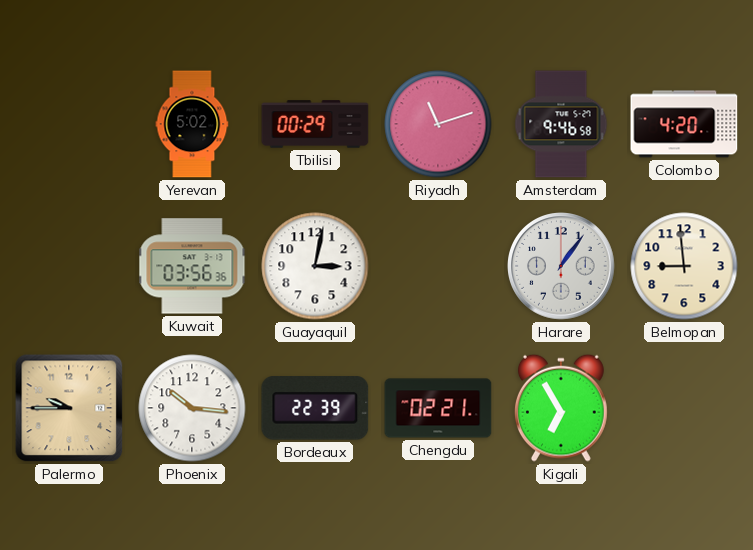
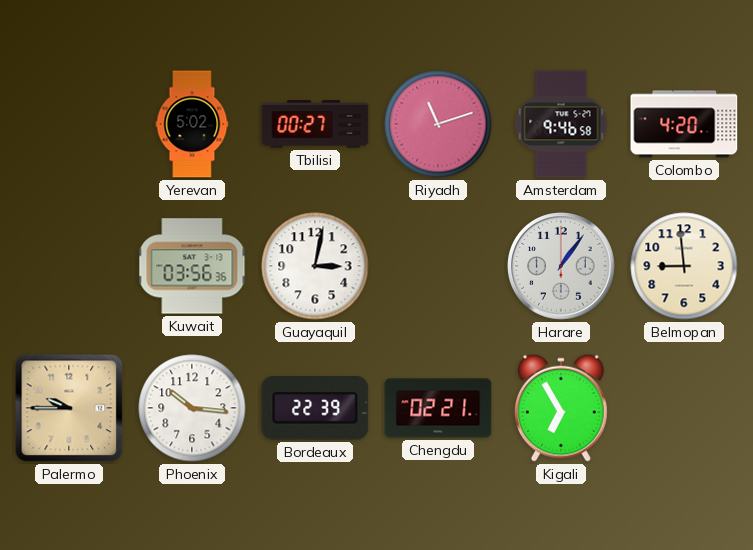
Tbilisi: 00:29 -> 00:27
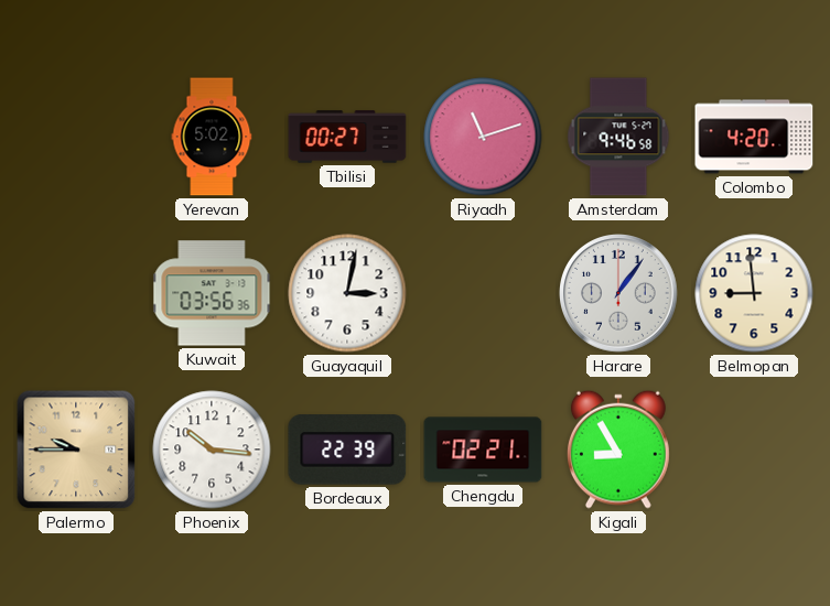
Kigali: 6:55 -> 8:55
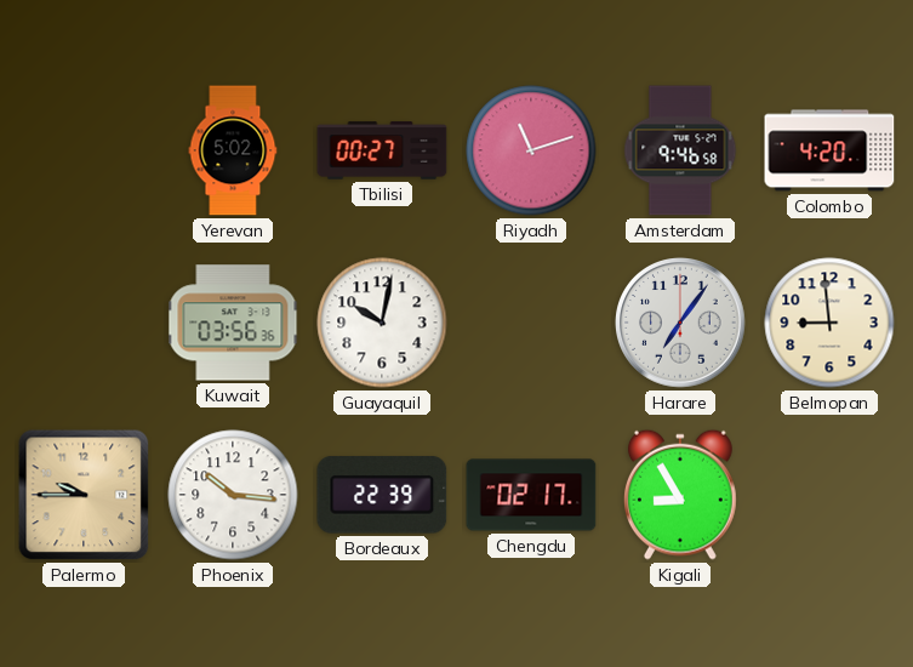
Guayaquil: 3:02 -> 10:02
Harare: 1:06 -> 7:06
Chengdu: 02:21 -> 02:17
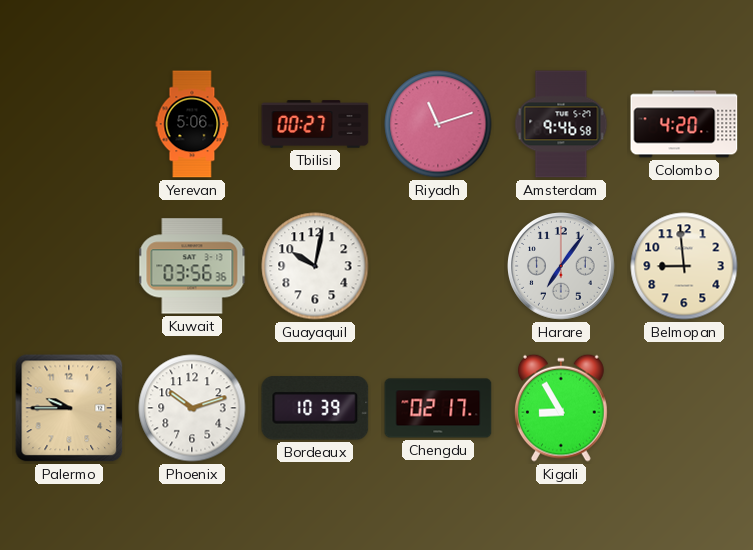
Yerevan: 5:02 -> 5:06
Phoenix: 10:16 -> 10:12
Bordeaux: 22:39 -> 10:39
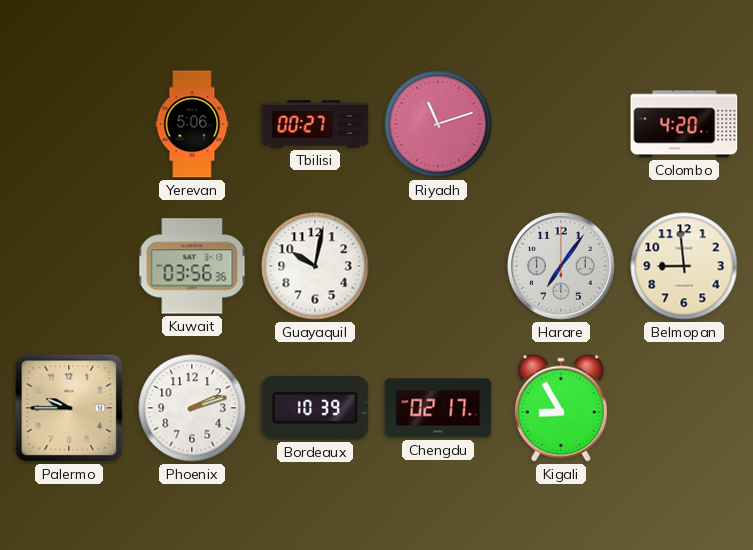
Amsterdam: 9:46 -> none
Phoenix: 10:12 -> 2:12
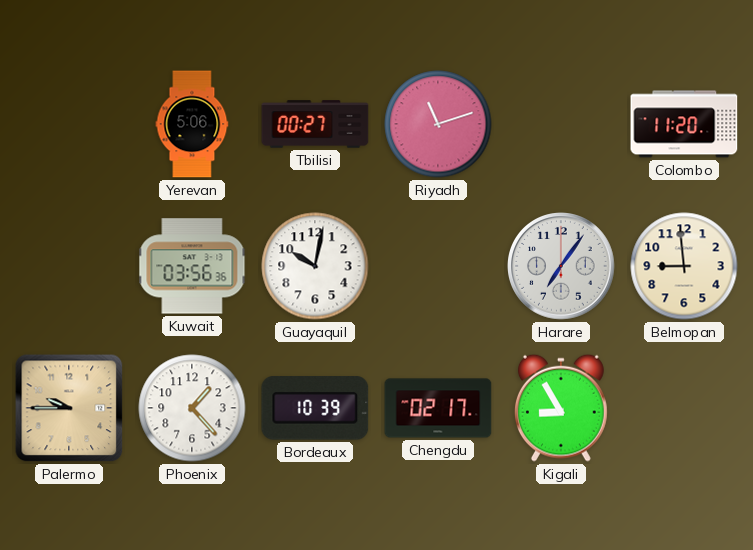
Colombo: 4:20 -> 11:20
Phoenix: 2:12 -> 1:23
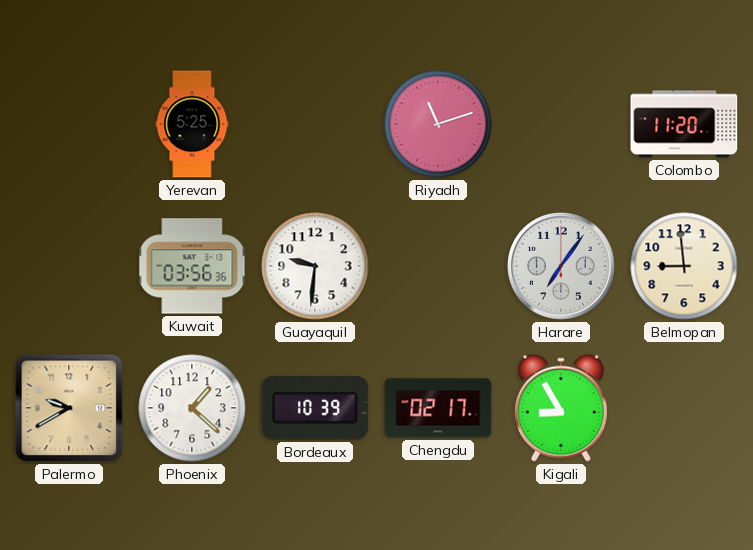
Yerevan: 5:06 -> 5:25
Tbilisi: 00:27 -> none
Guayaquil: 10:02 -> 9:31
Palermo: 9:45 -> 9:40
Phoenix: 1:23 -> 1:22
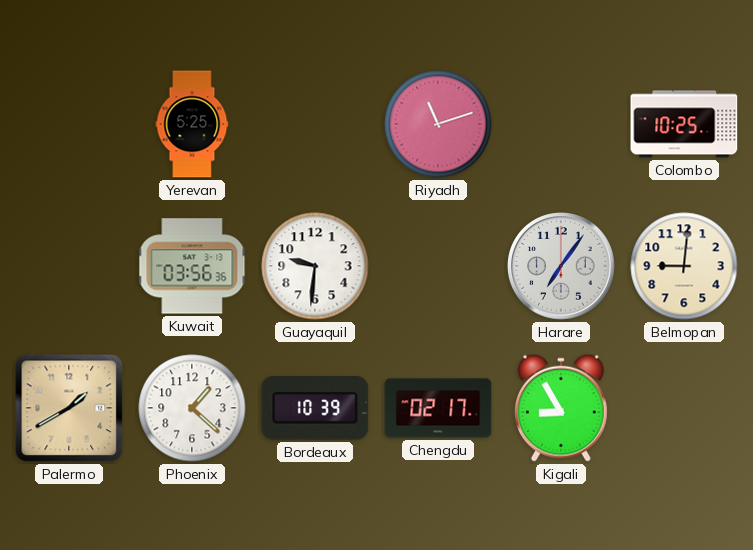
Colombo: 11:20 -> 10:25
Belmopan: 8:59 -> 9:01
Palermo: 9:40 -> 1:40
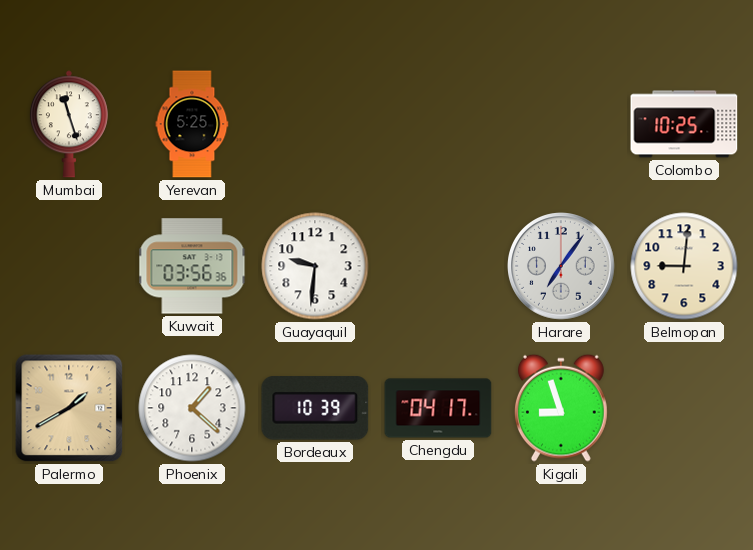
Mumbai: none -> 11:27
Riyadh: 11:12 -> none
Chengdu: 02:17 -> 04:17
Kigali: 8:55 -> 8:57
